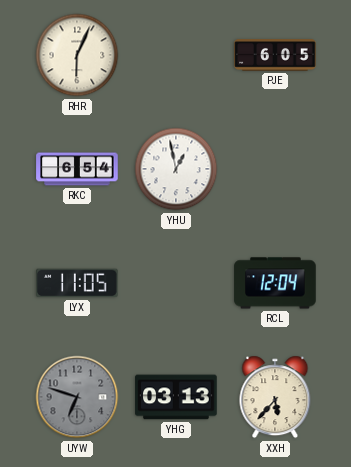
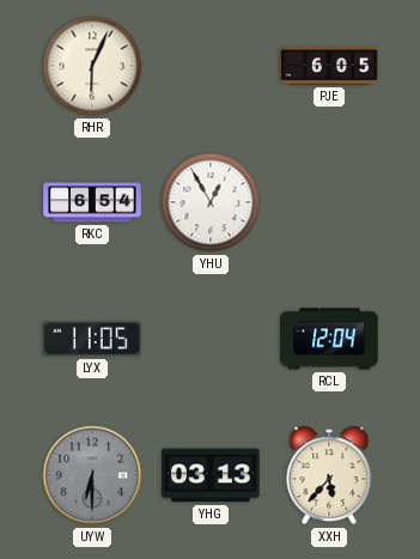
YHU: 12:58 -> 12:55
UYW: 6:48 -> 6:30
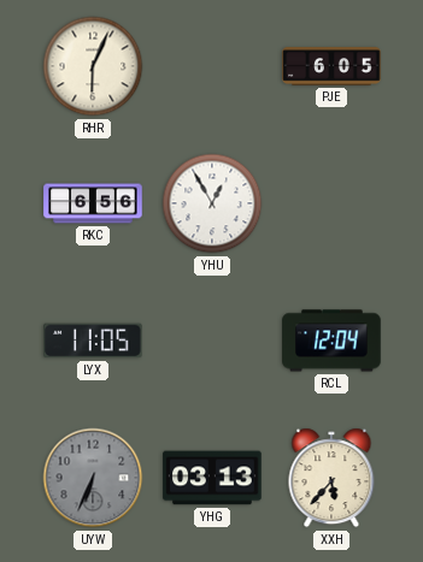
RKC: 6:54 -> 6:56
UYW: 6:30 -> 6:34
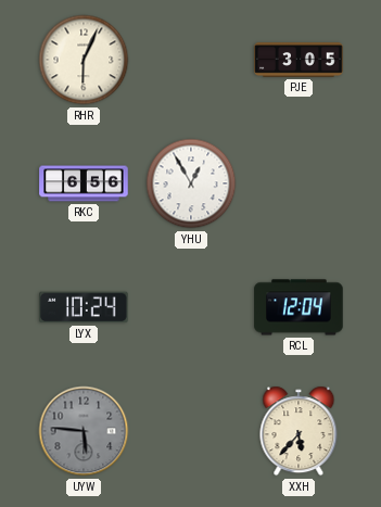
PJE: 6:05 -> 3:05
LYX: 11:05 -> 10:24
UYW: 6:34 -> 5:46
YHG: 03:13 -> none
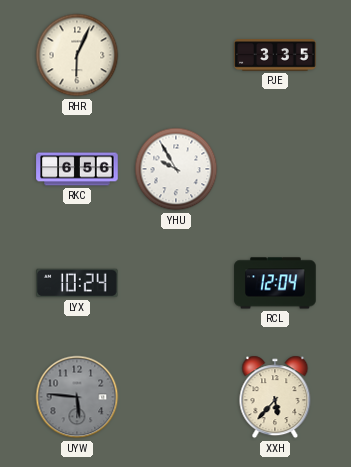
PJE: 3:05 -> 3:35
YHU: 12:55 -> 9:55
